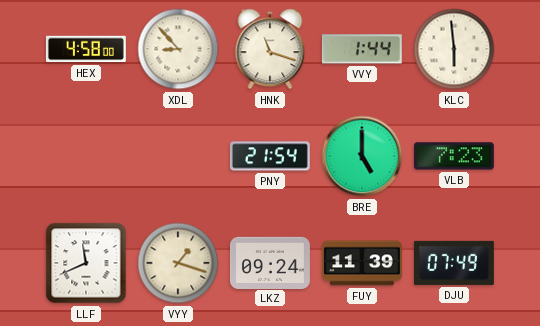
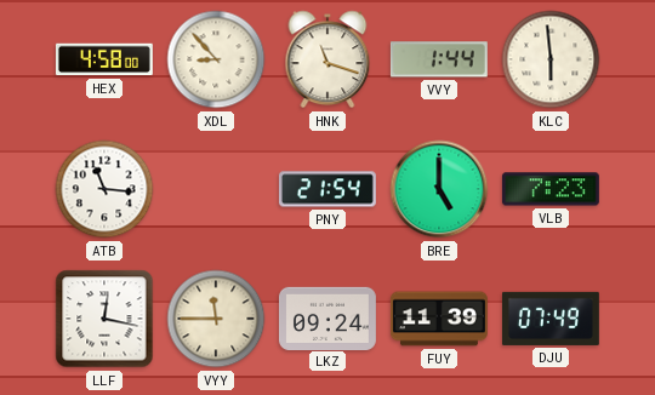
ATB: none -> 11:16
LLF: 11:41 -> 12:17
VYY: 1:18 -> 11:45
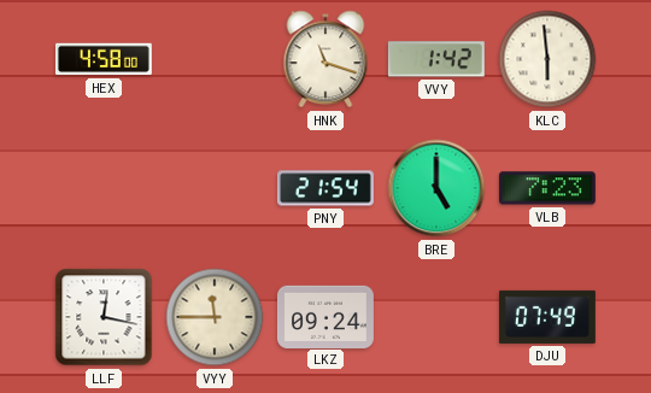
XDL: 8:53 -> none
VVY: 1:44 -> 1:42
ATB: 11:16 -> none
FUY: 11:39 -> none
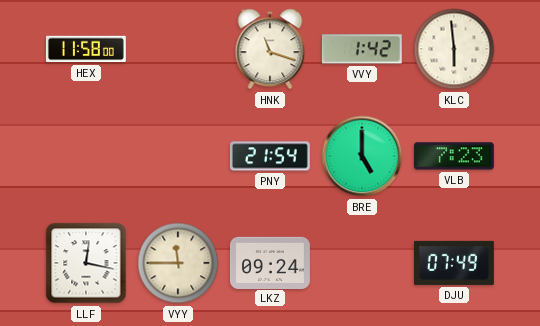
HEX: 4:58 -> 11:58
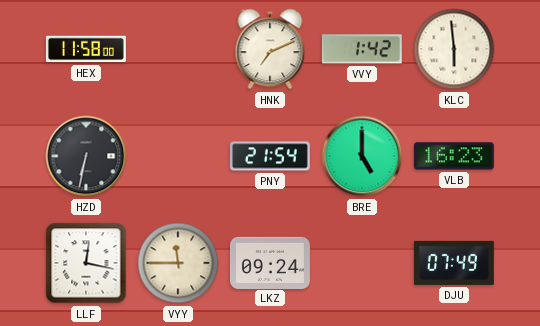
HNK: 11:18 -> 7:11
HZD: none -> 6:32
VLB: 7:23 -> 16:23
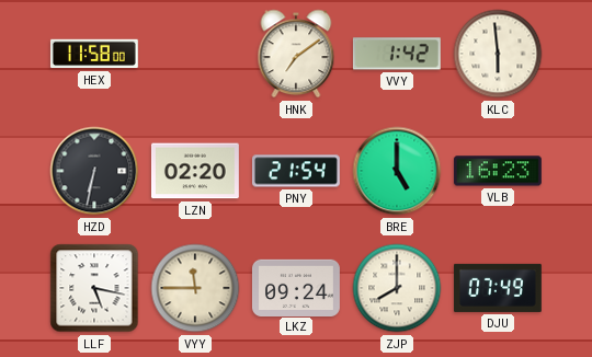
HNK: 7:11 -> 7:09
LZN: none -> 02:20
LLF: 12:17 -> 5:17
ZJP: none -> 8:00
